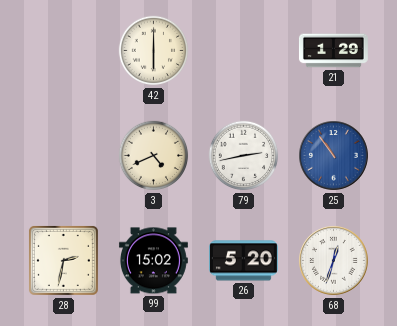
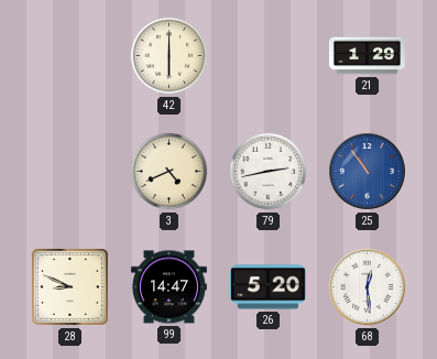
28: 2:32 -> 8:49
99: 15:02 -> 14:47
68: 12:33 -> 12:29
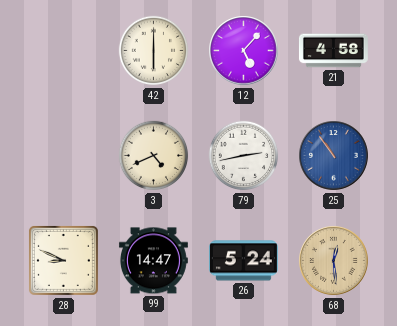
12: none -> 5:07
21: 1:29 -> 4:58
26: 5:20 -> 5:24
68 dial: white -> champagne
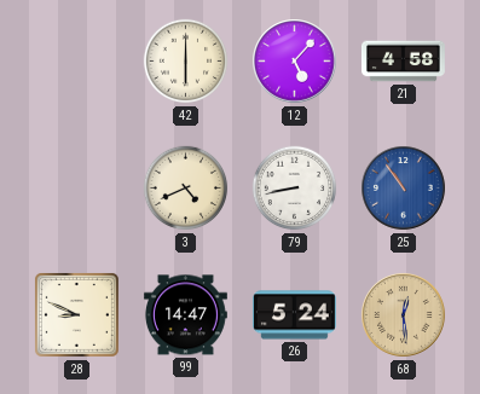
79: 2:43 -> 8:43
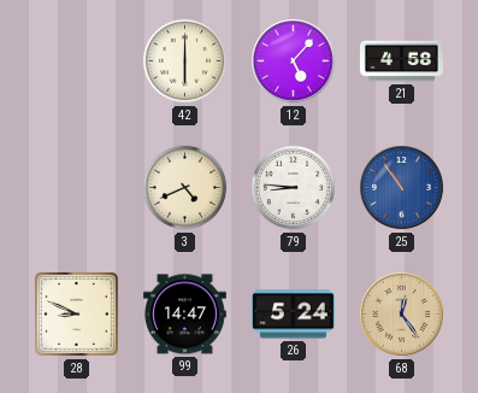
79: 8:43 -> 8:46
68: 12:29 -> 12:24
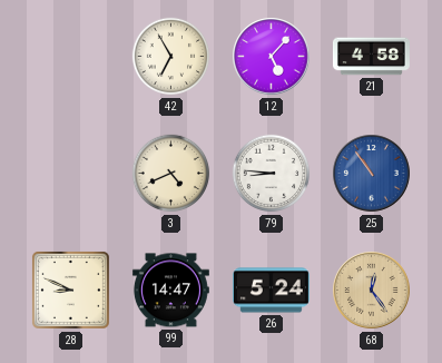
42: 6:00 -> 6:55
